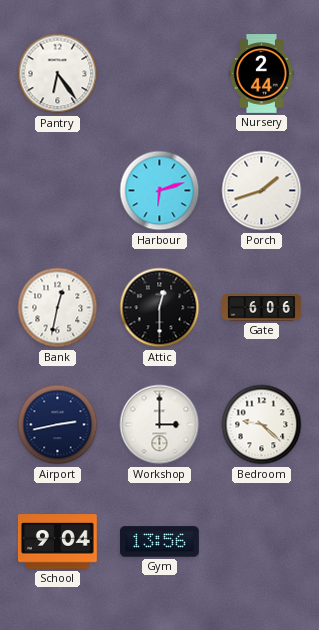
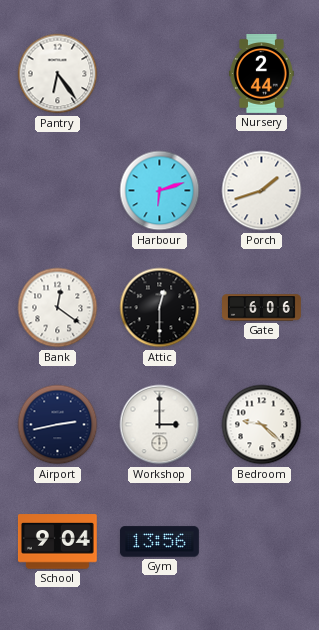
Bank: 12:32 -> 12:21
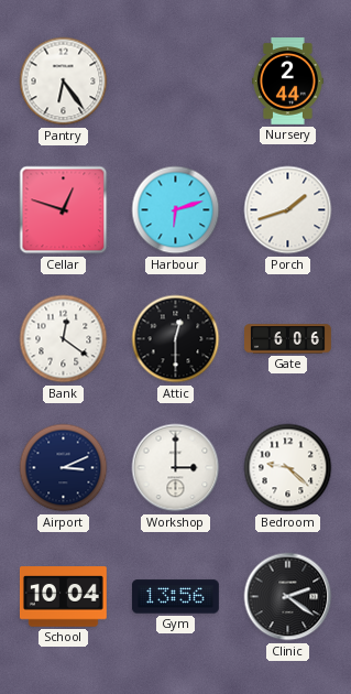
Cellar: none -> 12:48
Airport: 2:43 -> 3:11
School: 9:04 -> 10:04
Clinic: none -> 2:21
